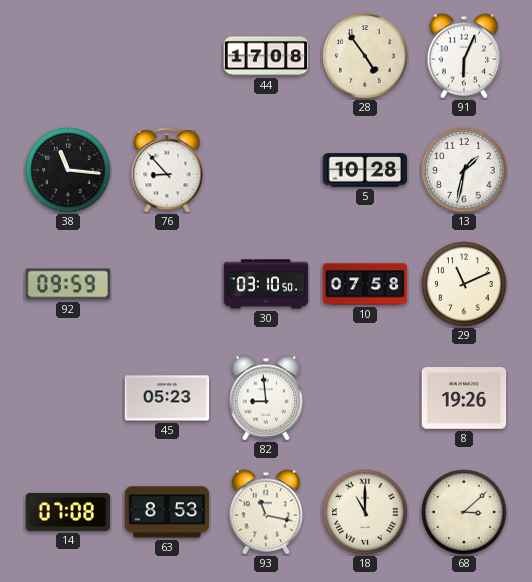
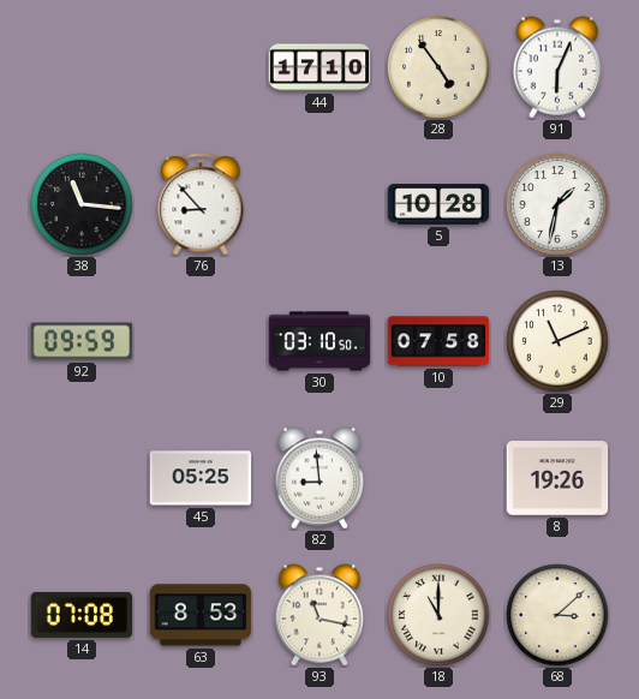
44: 17:08 -> 17:10
45: 05:23 -> 05:25
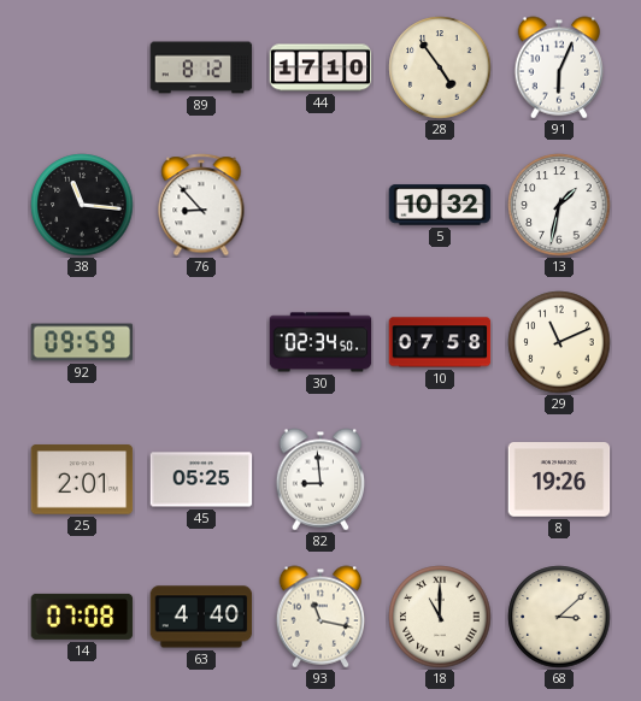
89: none -> 8:12
5: 10:28 -> 10:32
30: 03:10 -> 02:34
25: none -> 2:01
63: 8:53 -> 4:40
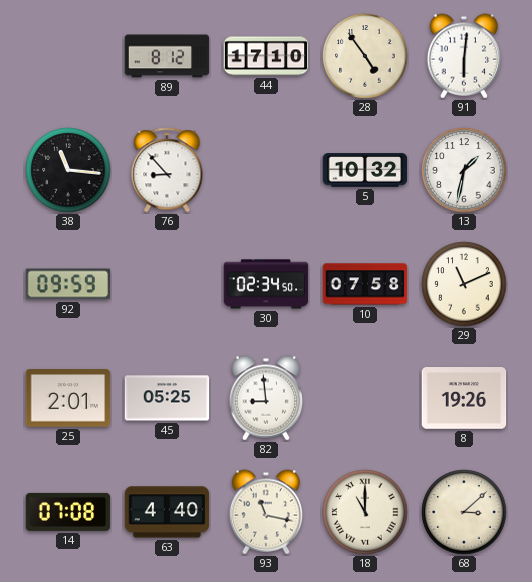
91: 6:04 -> 6:01
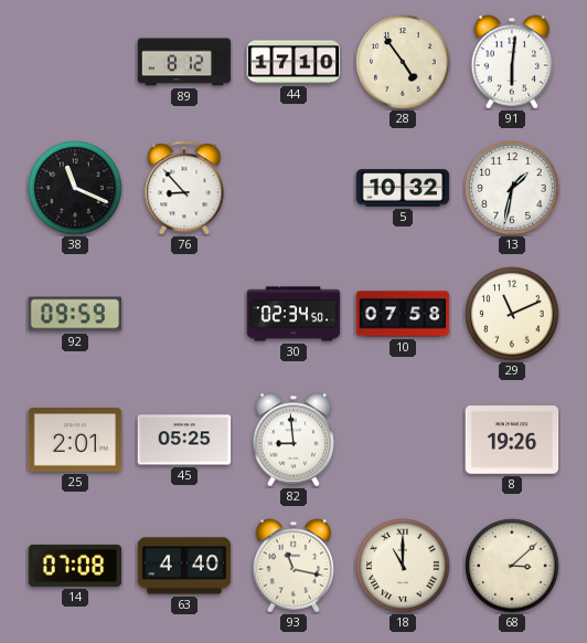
38: 11:16 -> 11:19
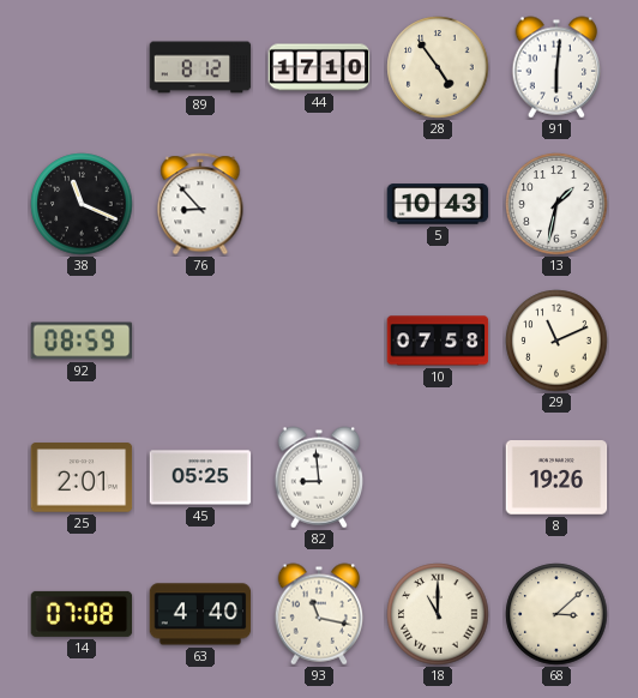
5: 10:32 -> 10:43
92: 09:59 -> 08:59
30: 02:34 -> none
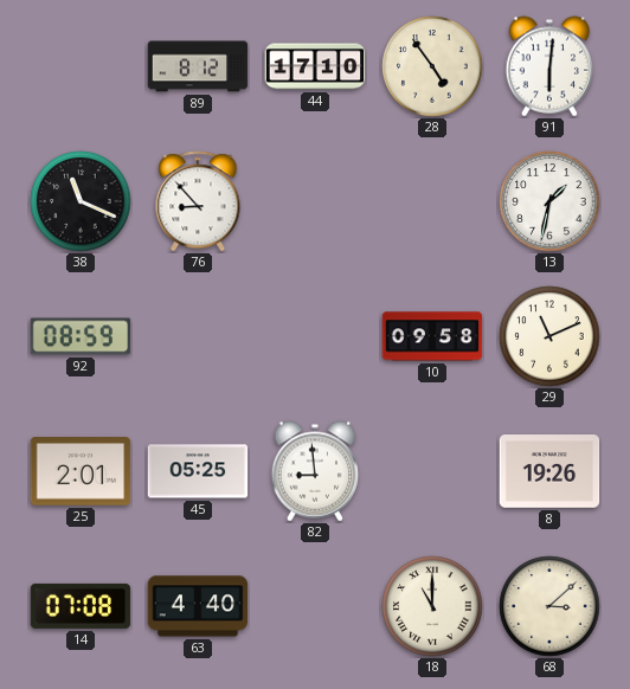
5: 10:43 -> none
10: 07:58 -> 09:58
93: 11:17 -> none
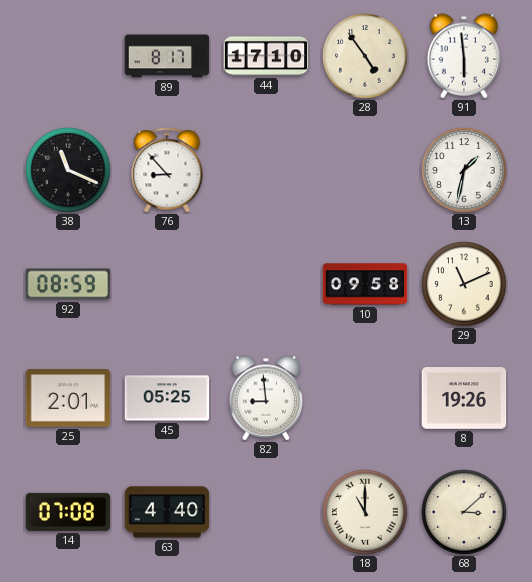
89: 8:12 -> 8:17
91: 6:01 -> 5:59
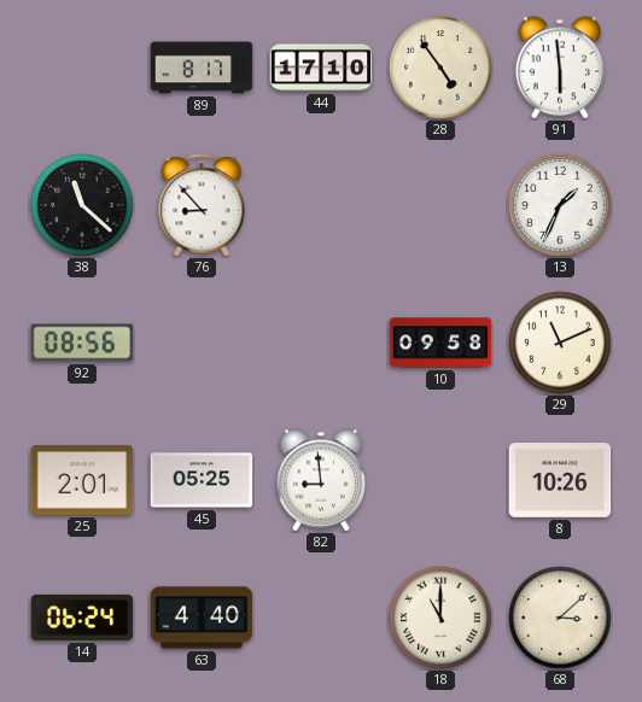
38: 11:19 -> 11:22
13: 1:32 -> 1:34
92: 08:59 -> 08:56
8: 19:26 -> 10:26
14: 07:08 -> 06:24
